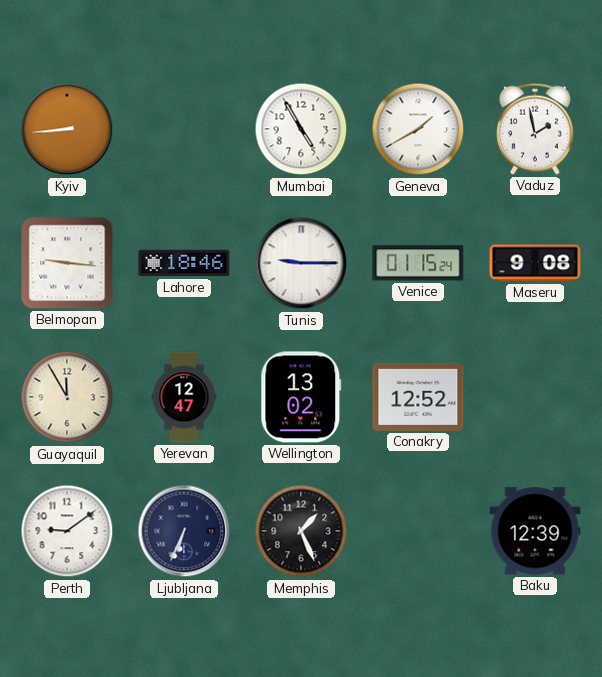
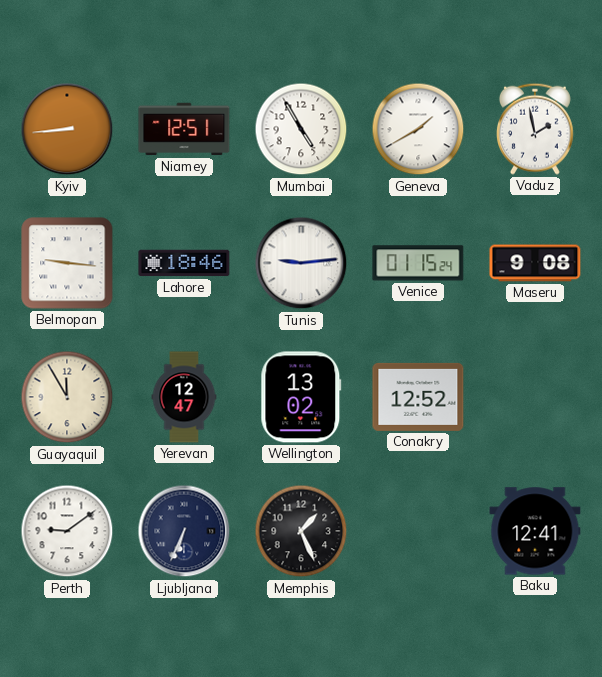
Niamey: none -> 12:51
Tunis: 9:15 -> 9:14
Baku: 12:39 -> 12:41
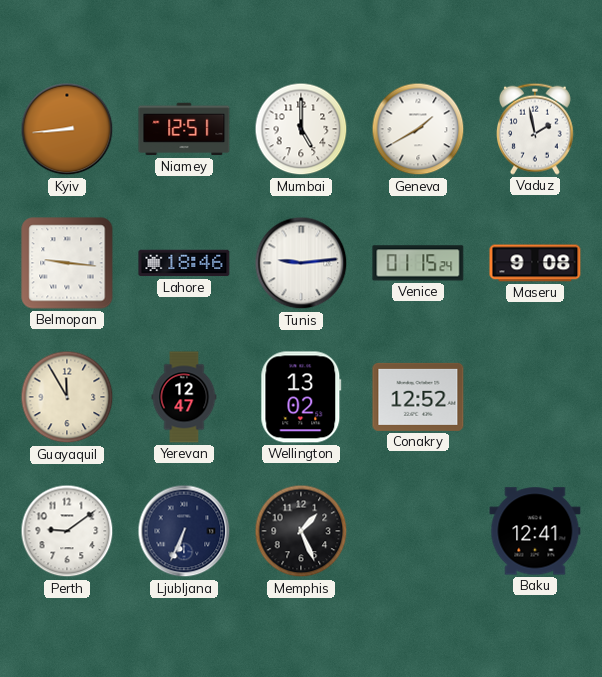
Mumbai: 4:55 -> 5:00
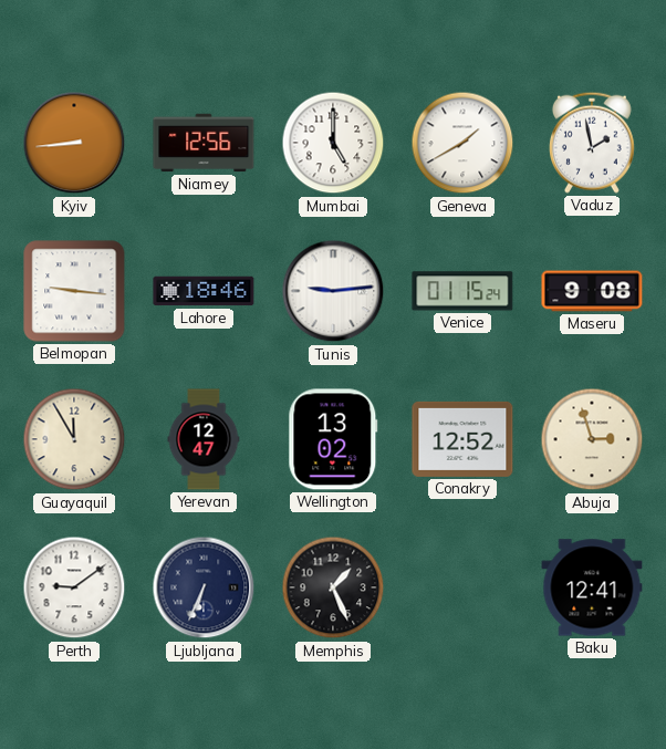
Niamey: 12:51 -> 12:56
Abuja: none -> 2:57
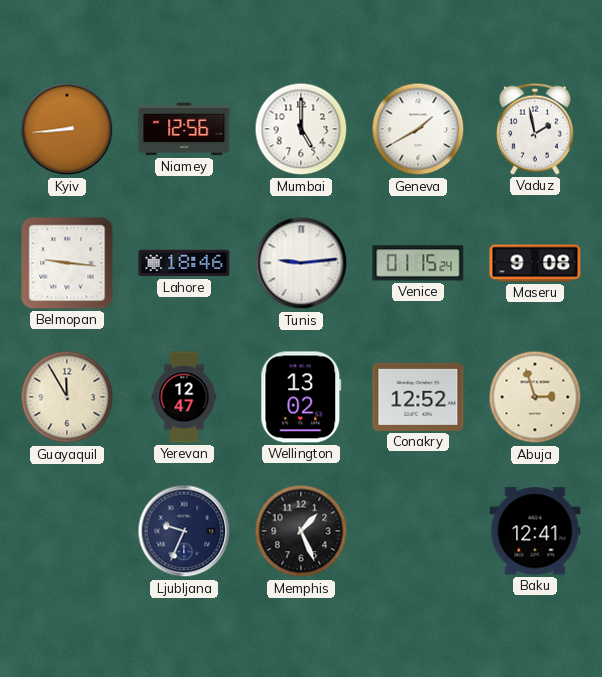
Perth: 9:09 -> none
Ljubljana: 6:34 -> 9:34
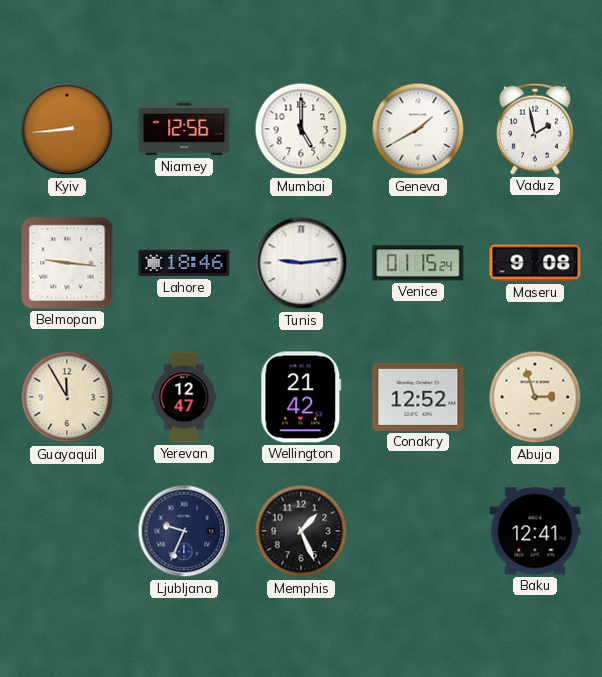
Wellington: 13:02 -> 21:42
